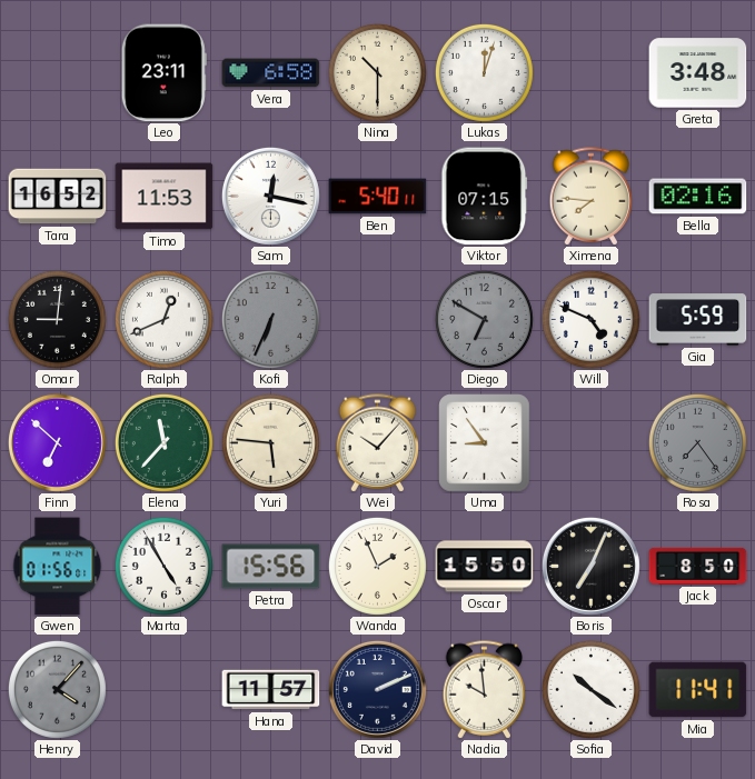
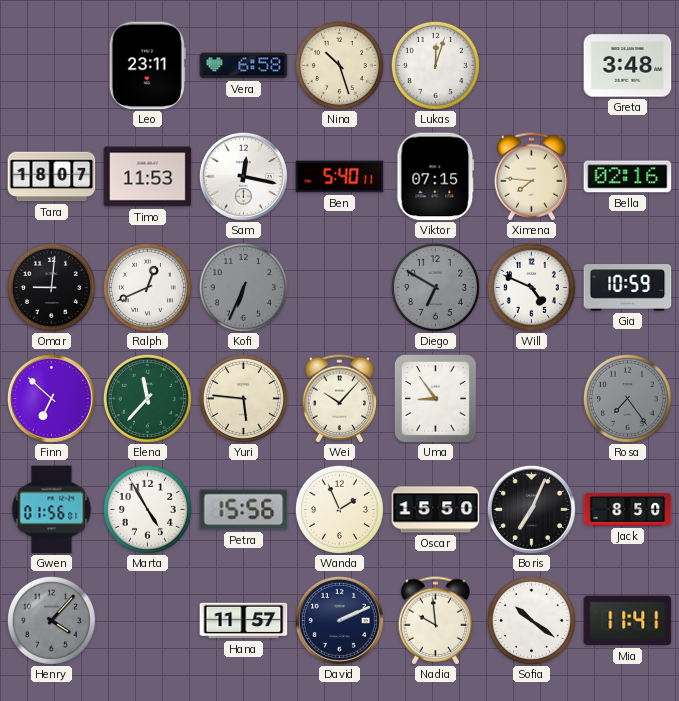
Nina: 10:30 -> 10:27
Tara: 16:52 -> 18:07
Gia: 5:59 -> 10:59
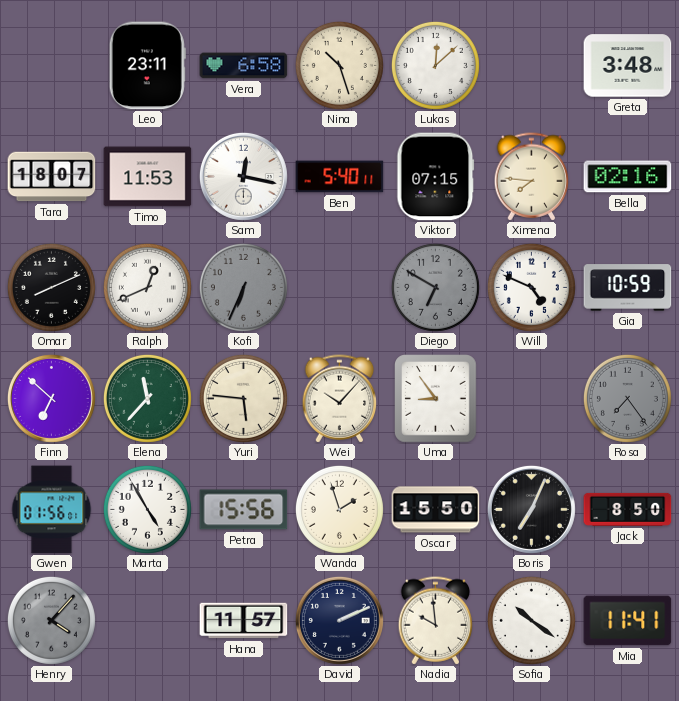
Lukas: 12:03 -> 12:08
Omar: 9:01 -> 8:11
Wanda: 1:56 -> 1:57
